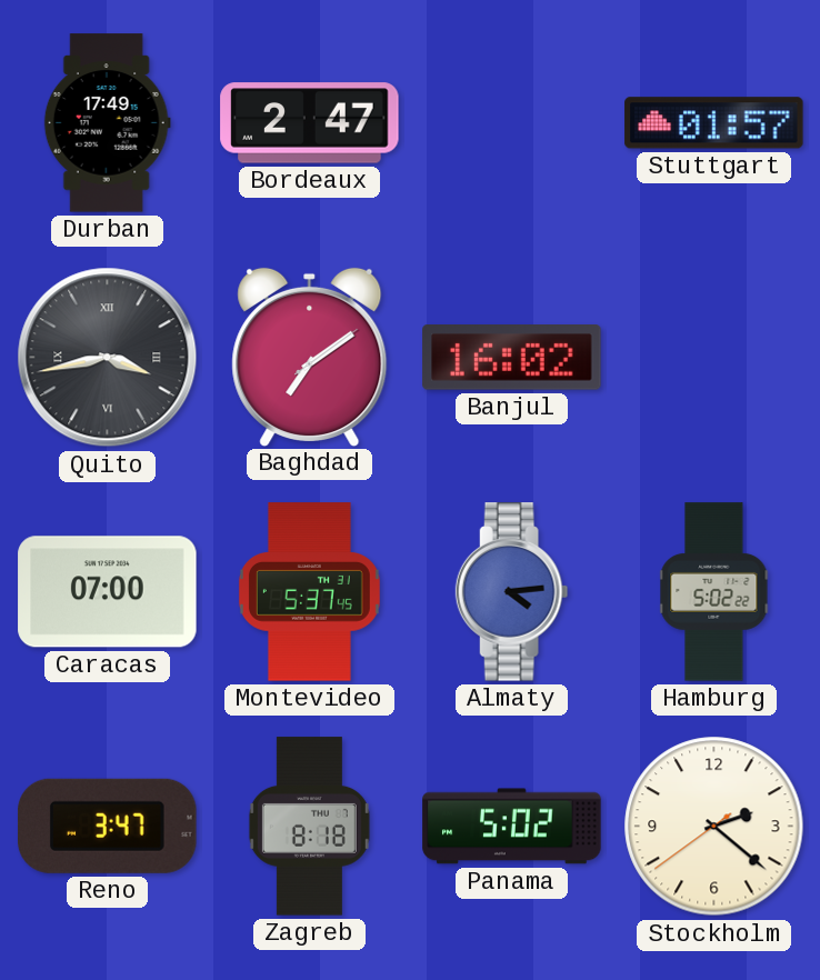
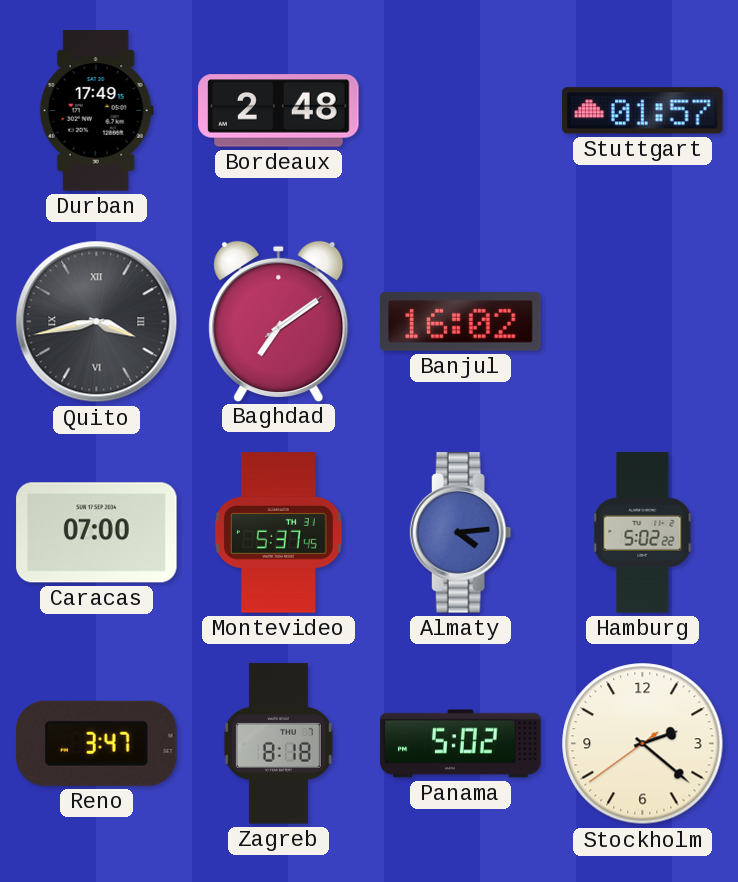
Bordeaux: 2:47 -> 2:48
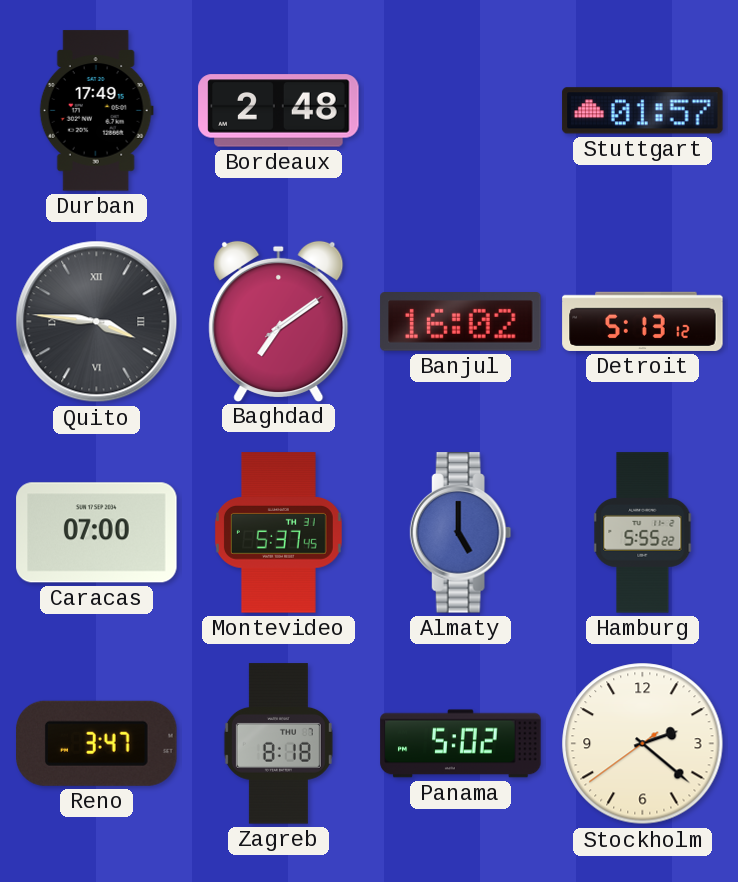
Quito: 3:43 -> 3:46
Detroit: none -> 5:13
Almaty: 4:14 -> 5:00
Hamburg: 5:02 -> 5:55
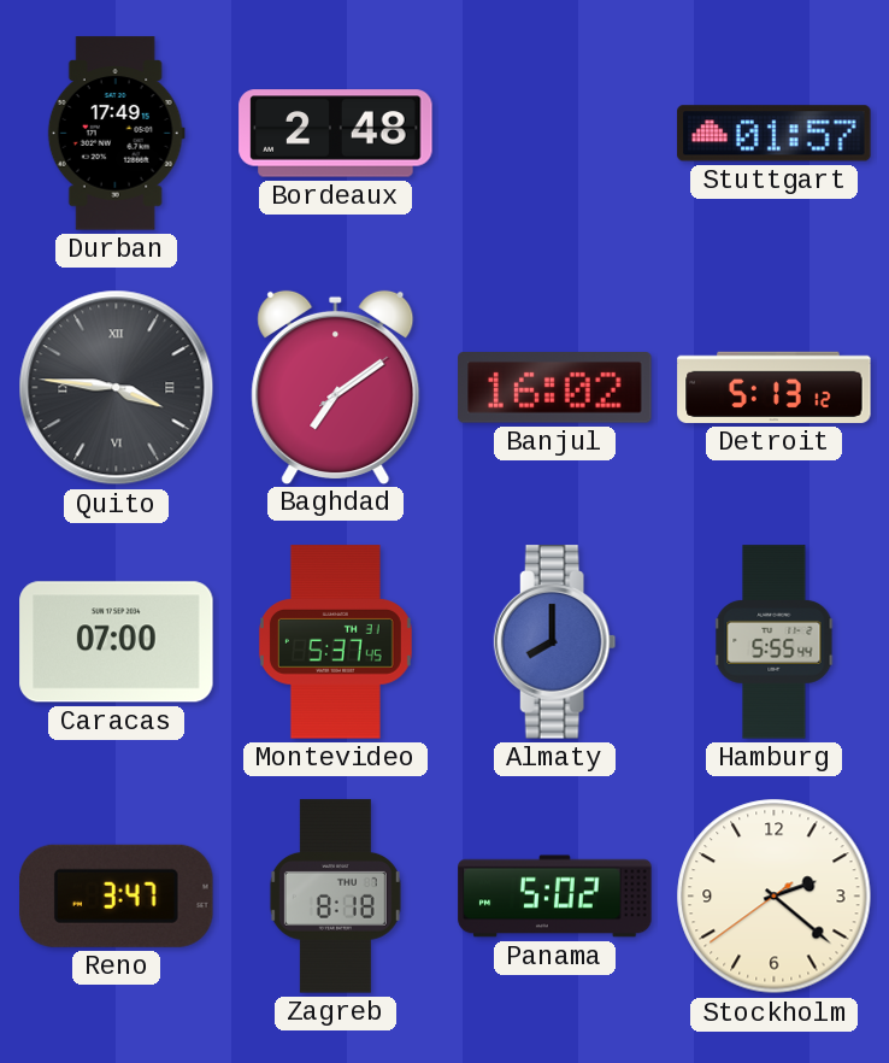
Almaty: 5:00 -> 8:00
Hamburg: 5:55:22 -> 5:55:44
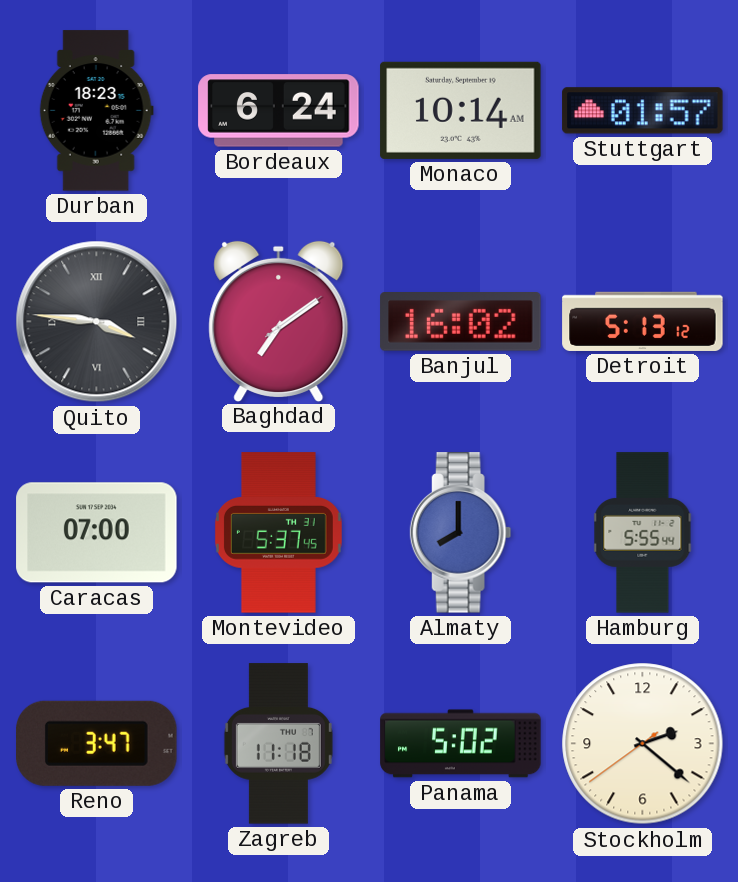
Durban: 17:49 -> 18:23
Bordeaux: 2:48 -> 6:24
Monaco: none -> 10:14
Zagreb: 8:18 -> 11:18
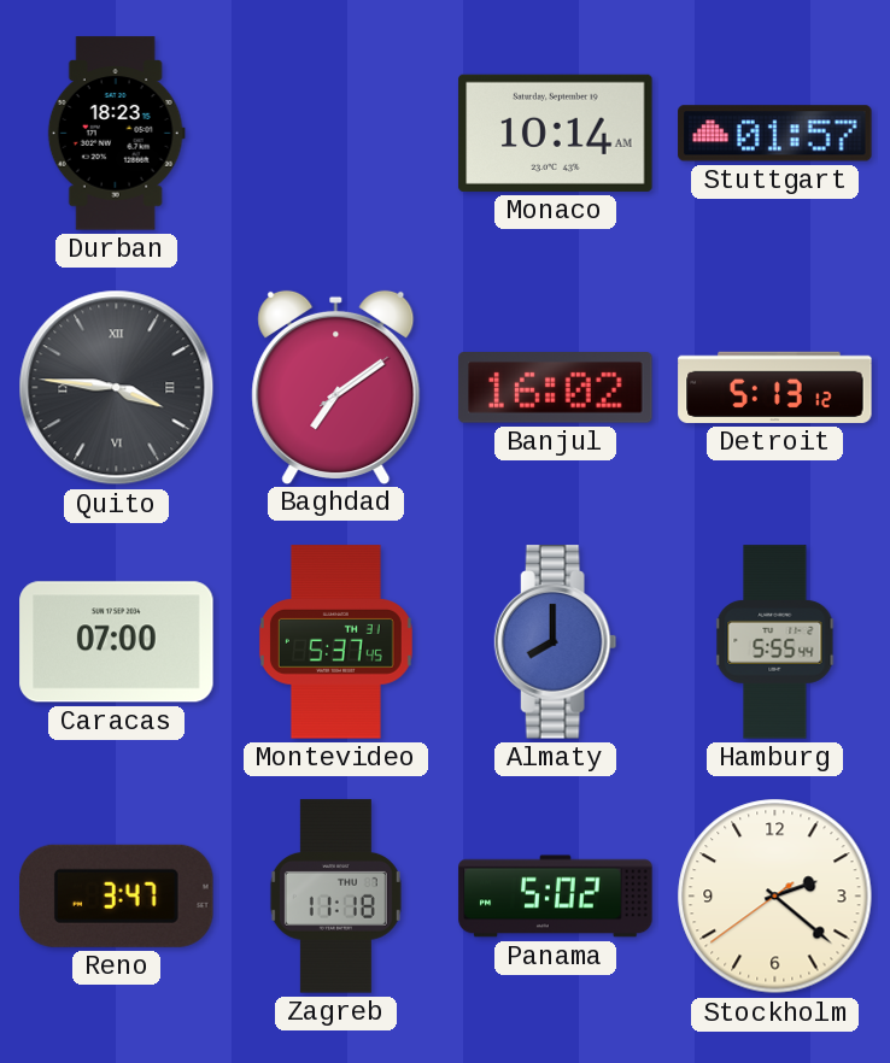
Bordeaux: 6:24 -> none
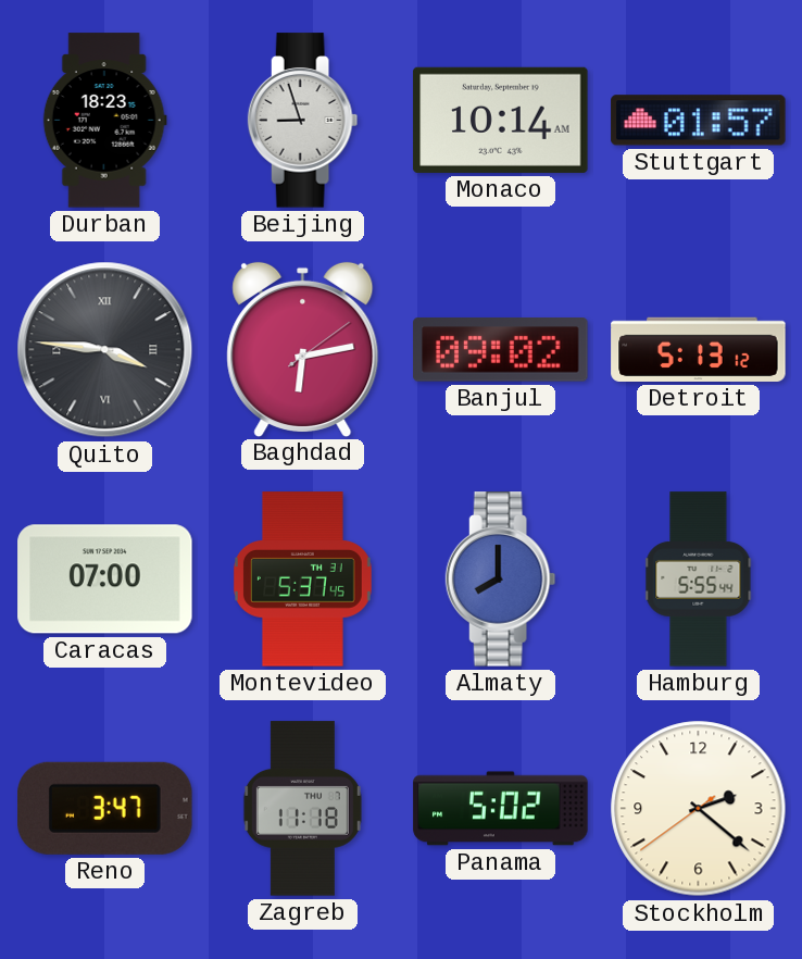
Beijing: none -> 8:57
Baghdad: 7:09 -> 6:13
Banjul: 16:02 -> 09:02
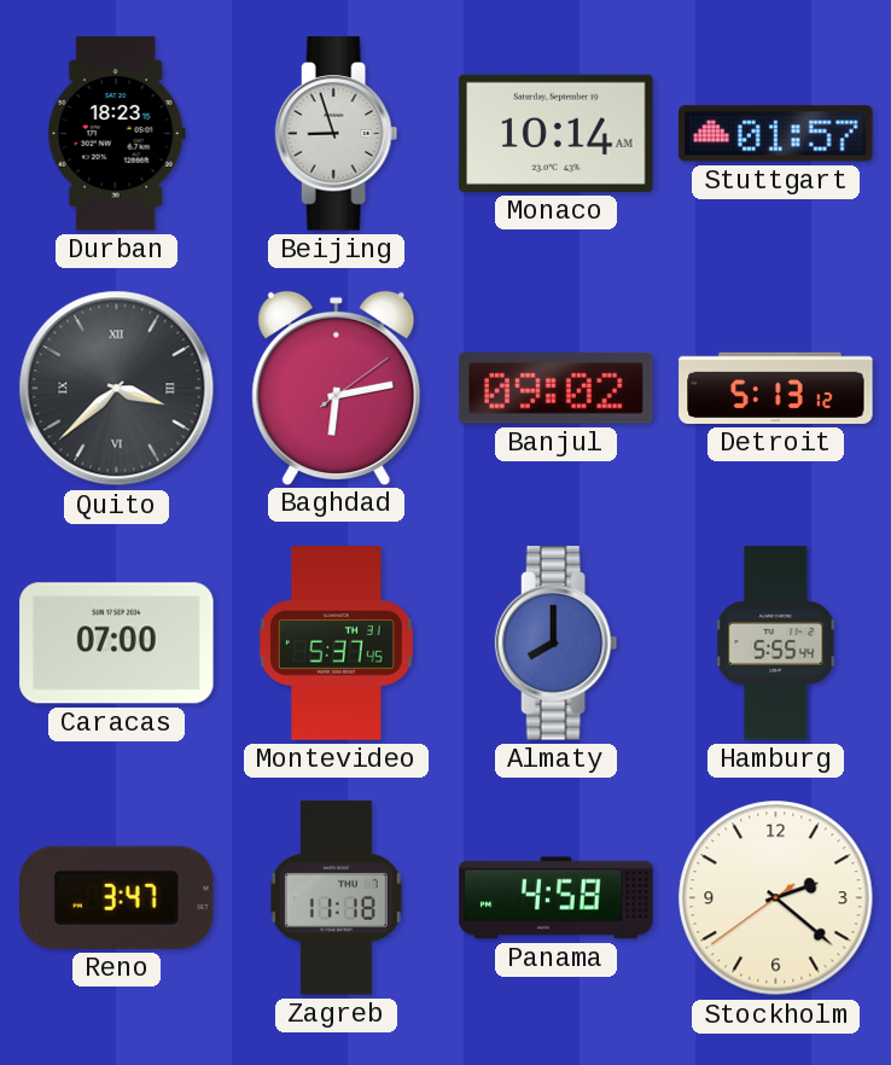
Quito: 3:46 -> 3:38
Panama: 5:02 -> 4:58
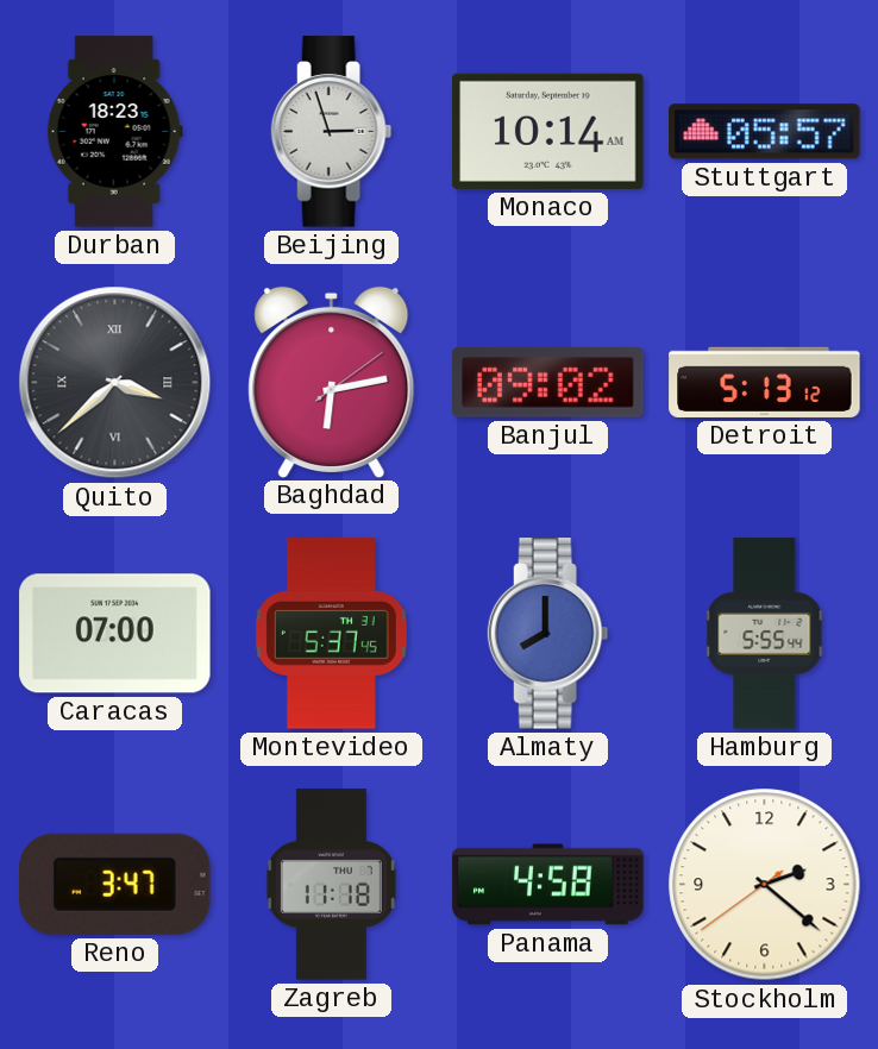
Beijing: 8:57 -> 2:57
Stuttgart: 01:57 -> 05:57
